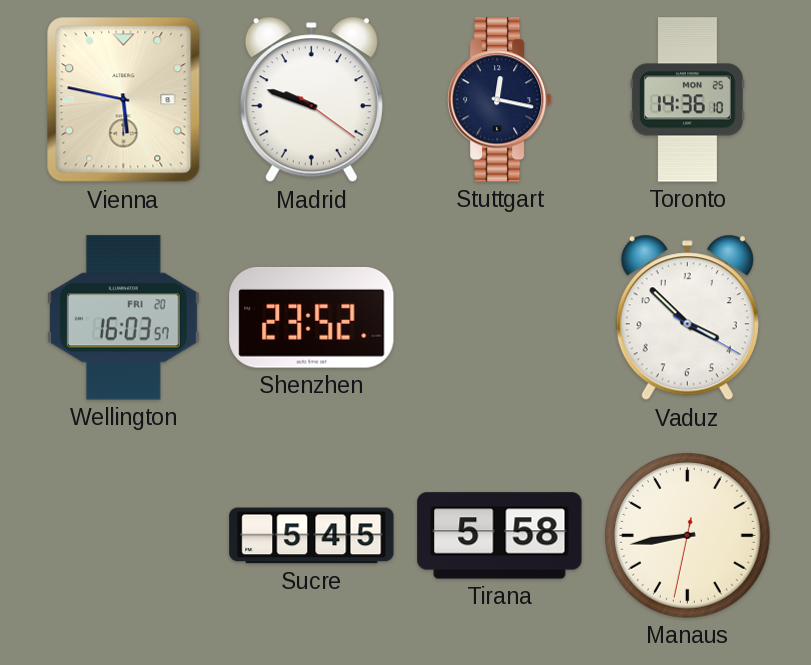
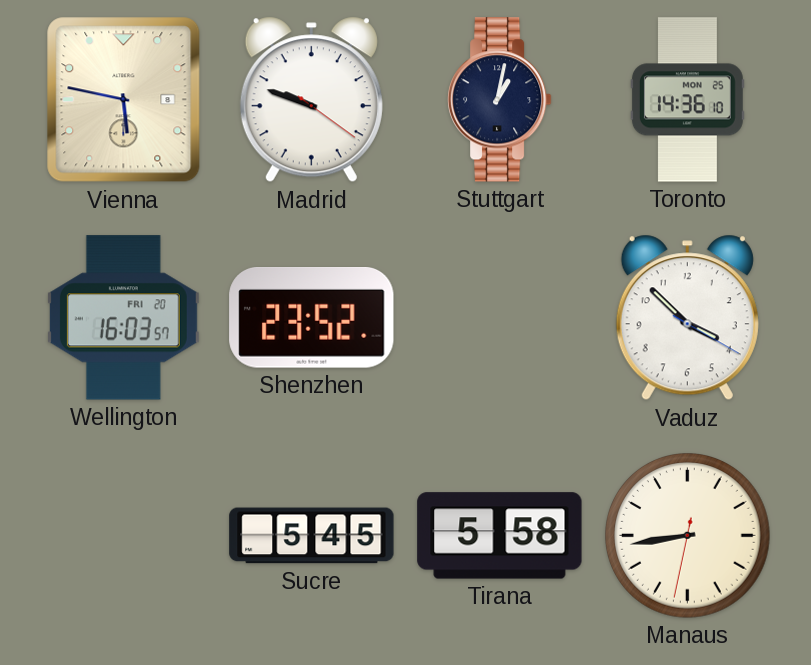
Stuttgart: 12:17 -> 1:02
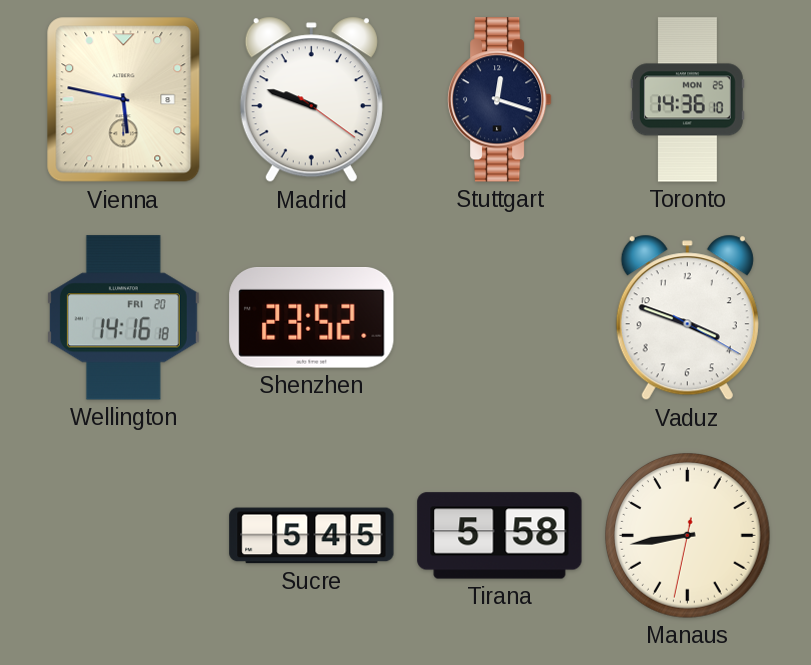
Stuttgart: 1:02 -> 12:18
Wellington: 16:03 -> 14:16
Vaduz: 3:52 -> 3:48
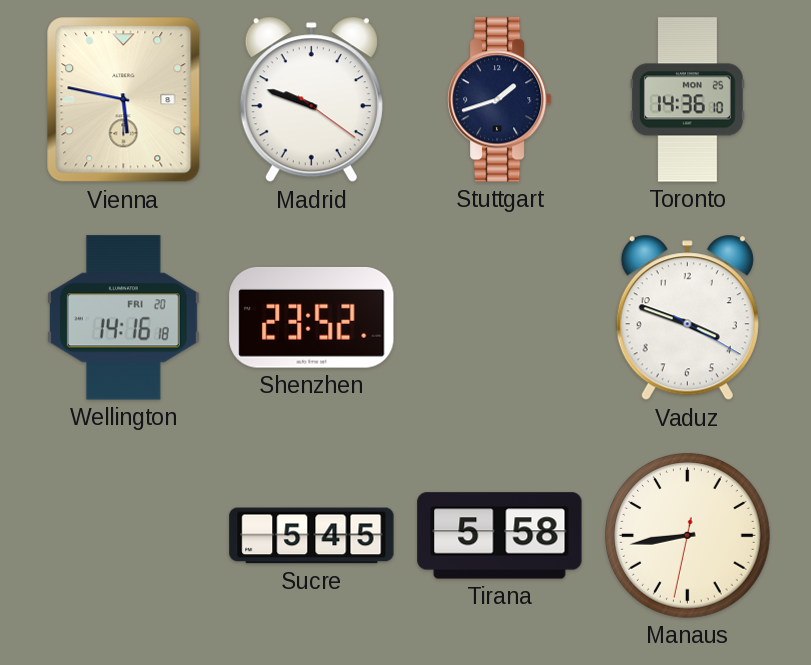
Stuttgart: 12:18 -> 1:42
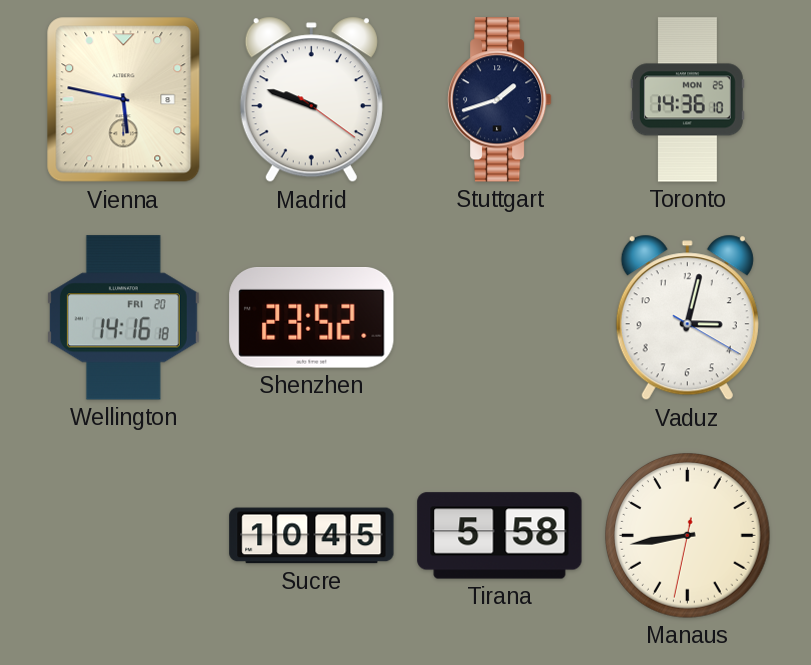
Vaduz: 3:48 -> 3:02
Sucre: 5:45 -> 10:45
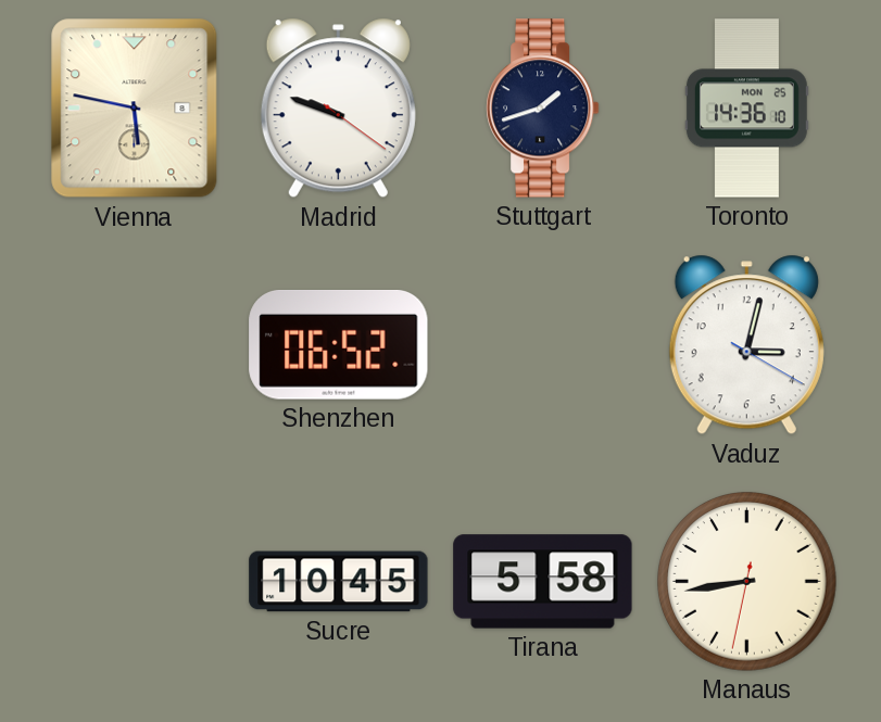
Wellington: 14:16 -> none
Shenzhen: 23:52 -> 06:52
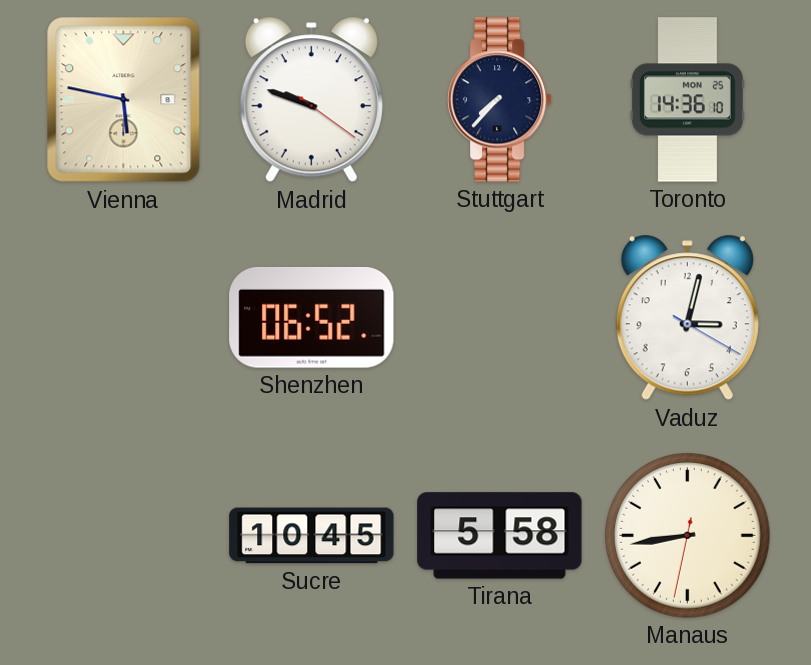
Stuttgart: 1:42 -> 7:37
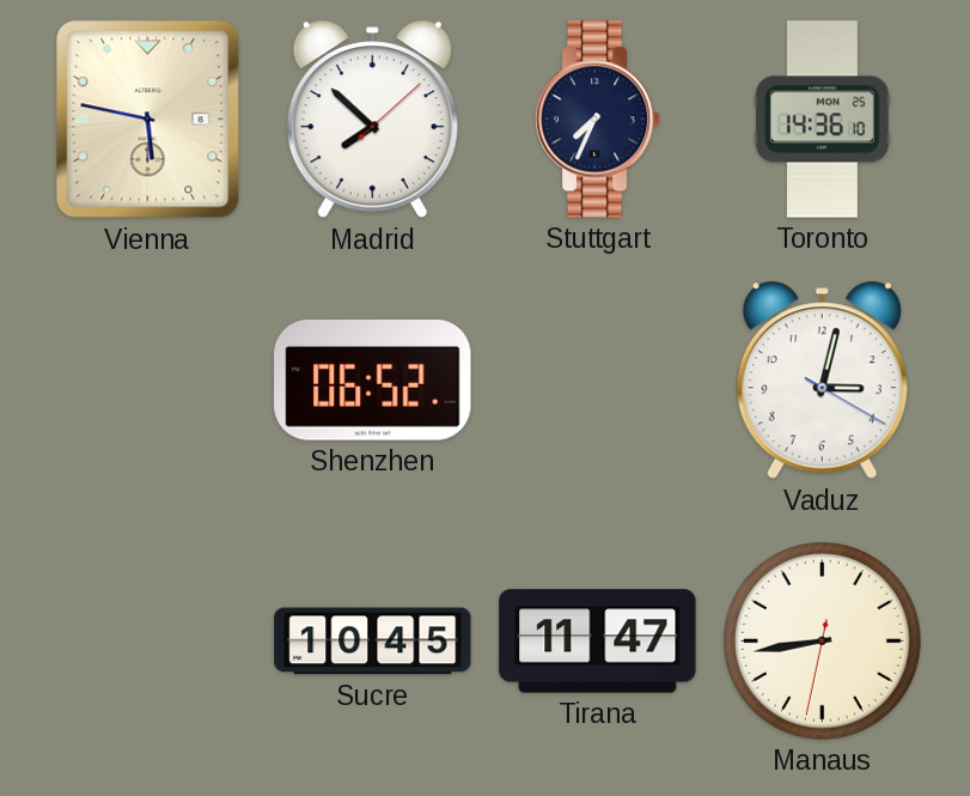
Madrid: 9:48 -> 7:52
Stuttgart: 7:37 -> 7:34
Tirana: 5:58 -> 11:47
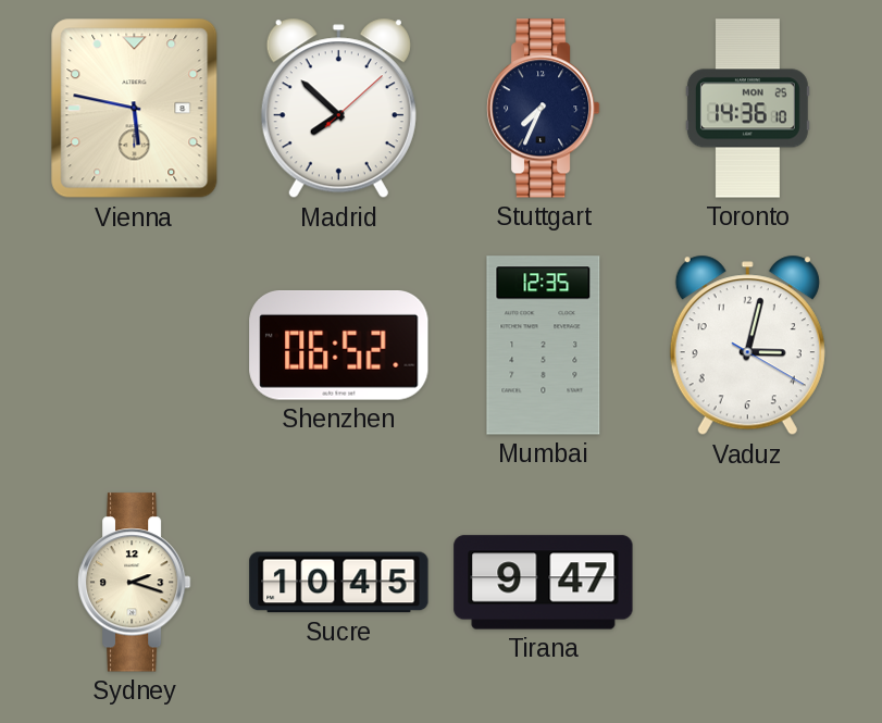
Mumbai: none -> 12:35
Sydney: none -> 2:18
Tirana: 11:47 -> 9:47
Manaus: 8:43 -> none
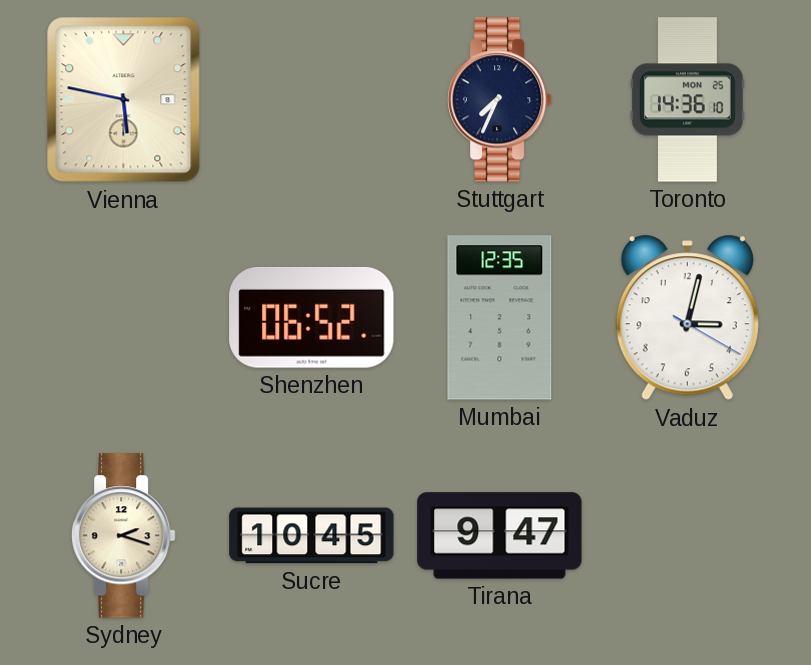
Madrid: 7:52 -> none
